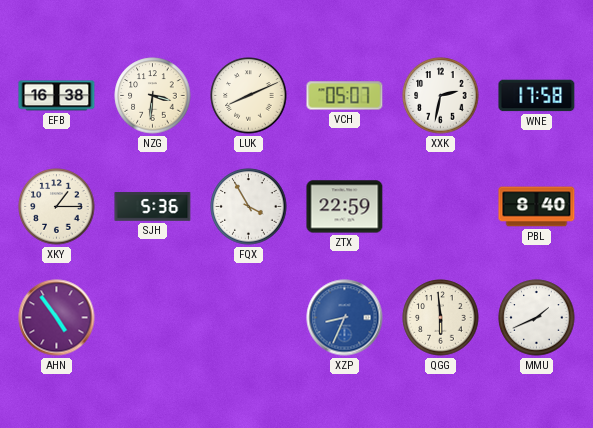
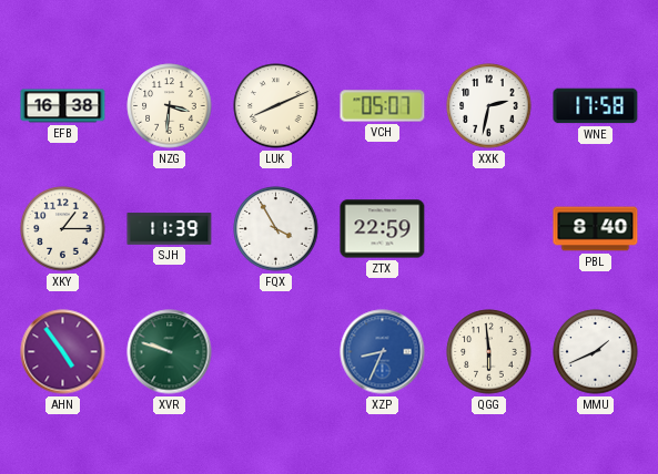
SJH: 5:36 -> 11:39
XVR: none -> 9:48
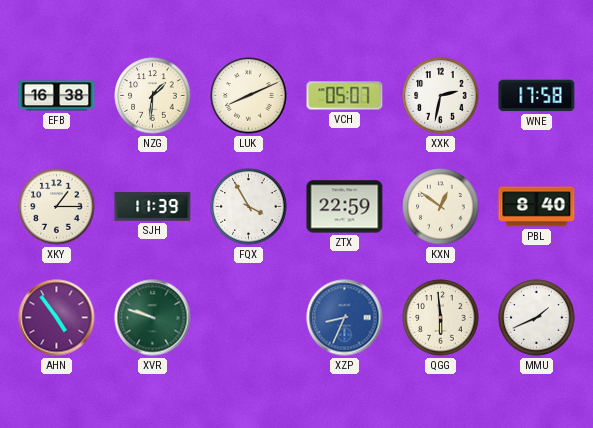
NZG: 3:31 -> 1:31
KXN: none -> 12:51
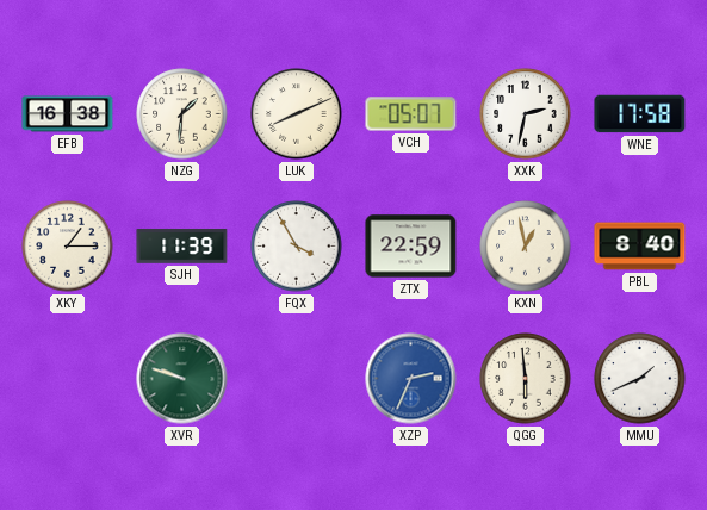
KXN: 12:51 -> 12:58
AHN: 4:54 -> none
XZP: 8:34 -> 2:34
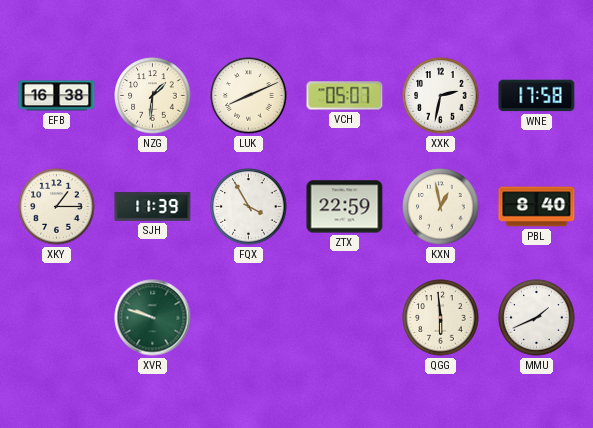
XZP: 2:34 -> none
